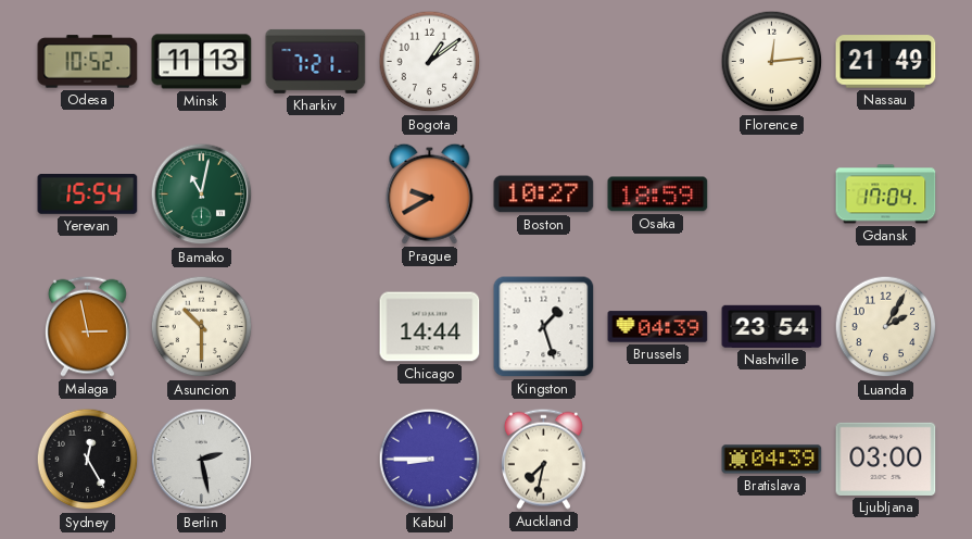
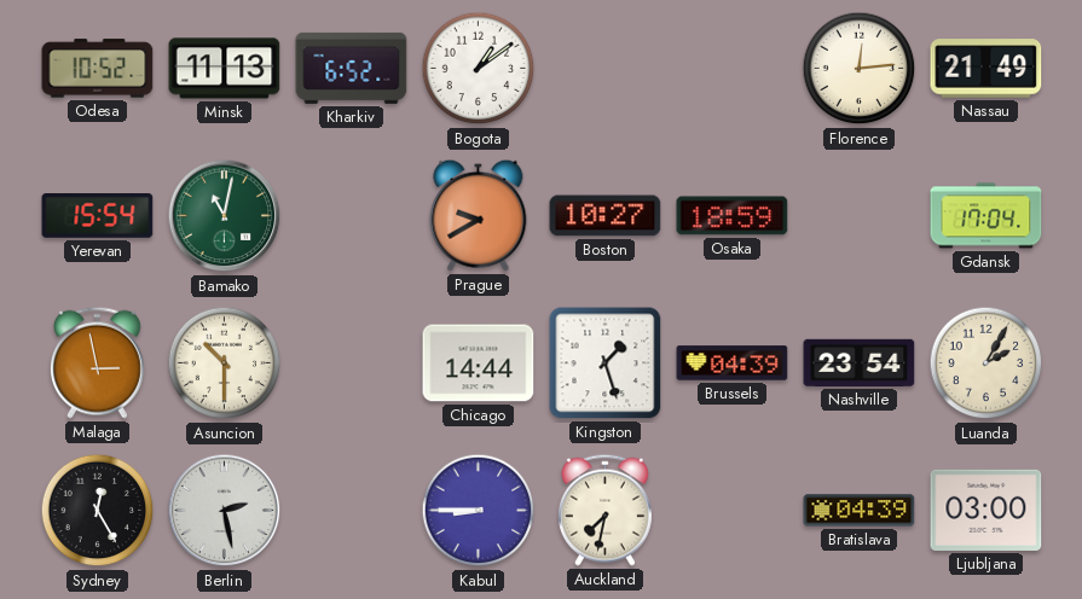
Kharkiv: 7:21 -> 6:52
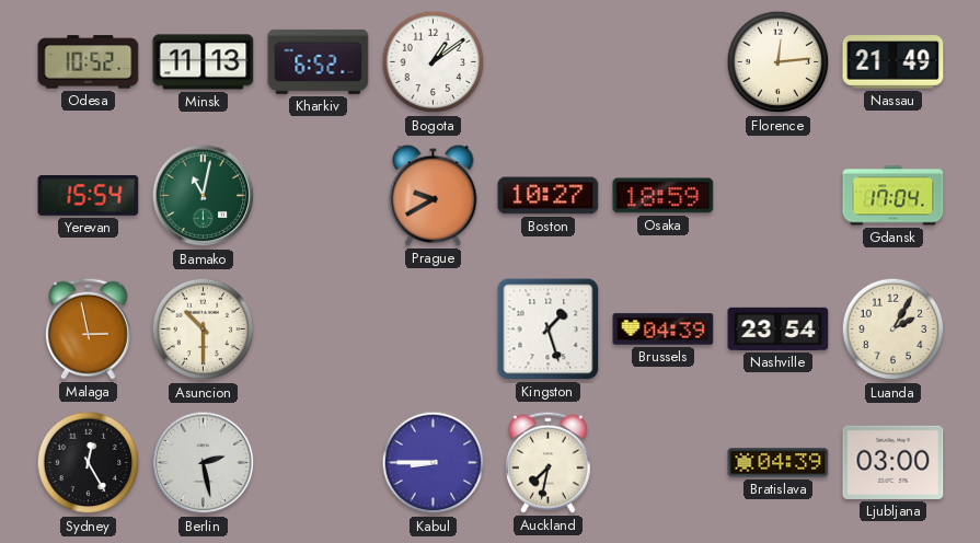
Chicago: 14:44 -> none
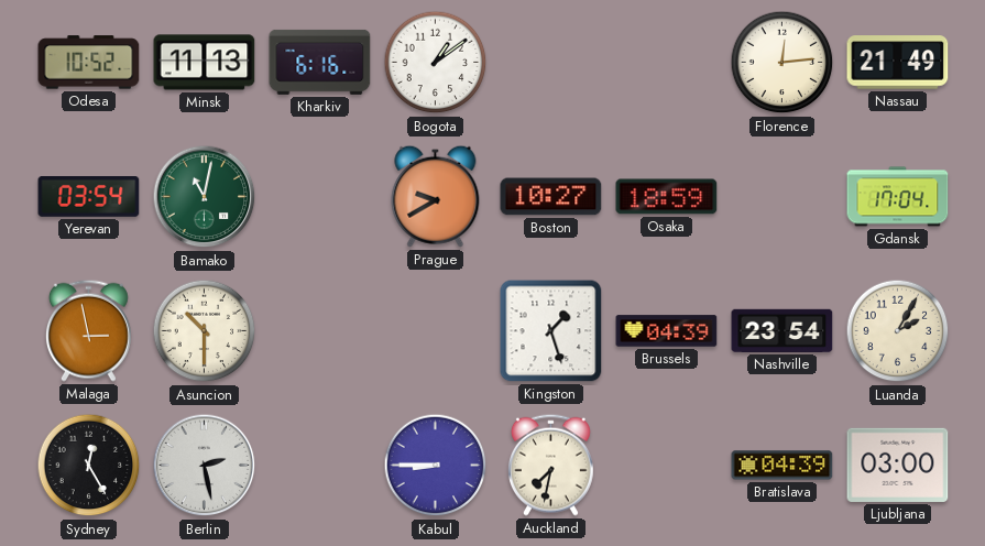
Kharkiv: 6:52 -> 6:16
Yerevan: 15:54 -> 03:54
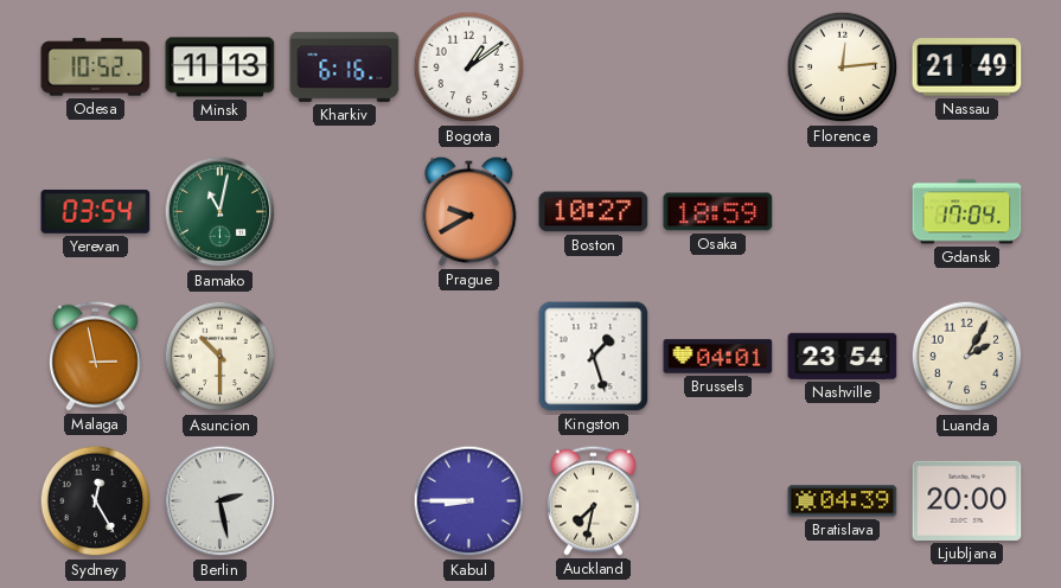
Brussels: 04:39 -> 04:01
Ljubljana: 03:00 -> 20:00
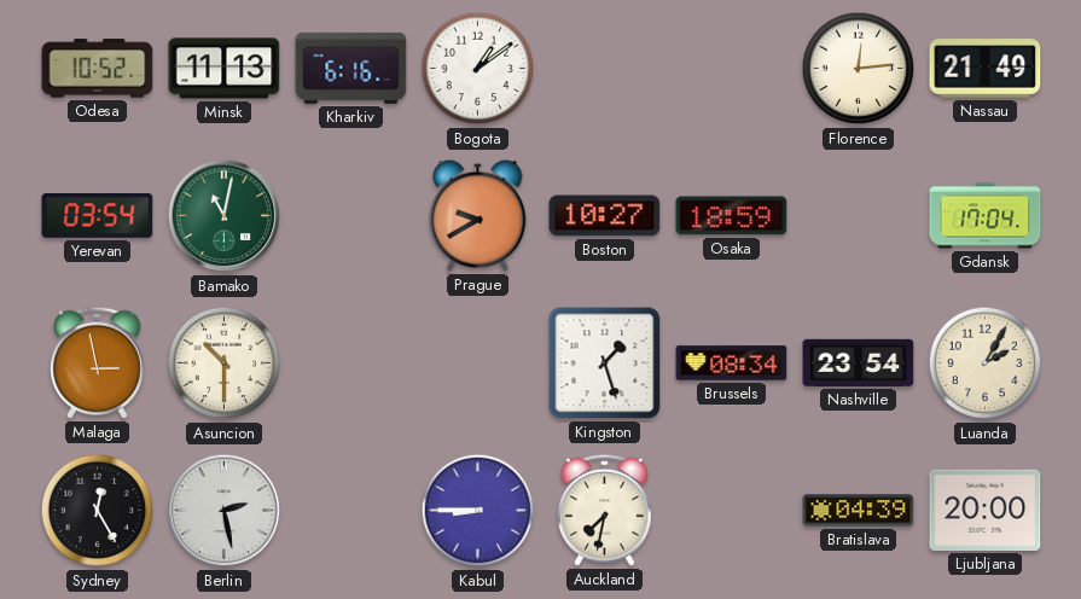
Brussels: 04:01 -> 08:34
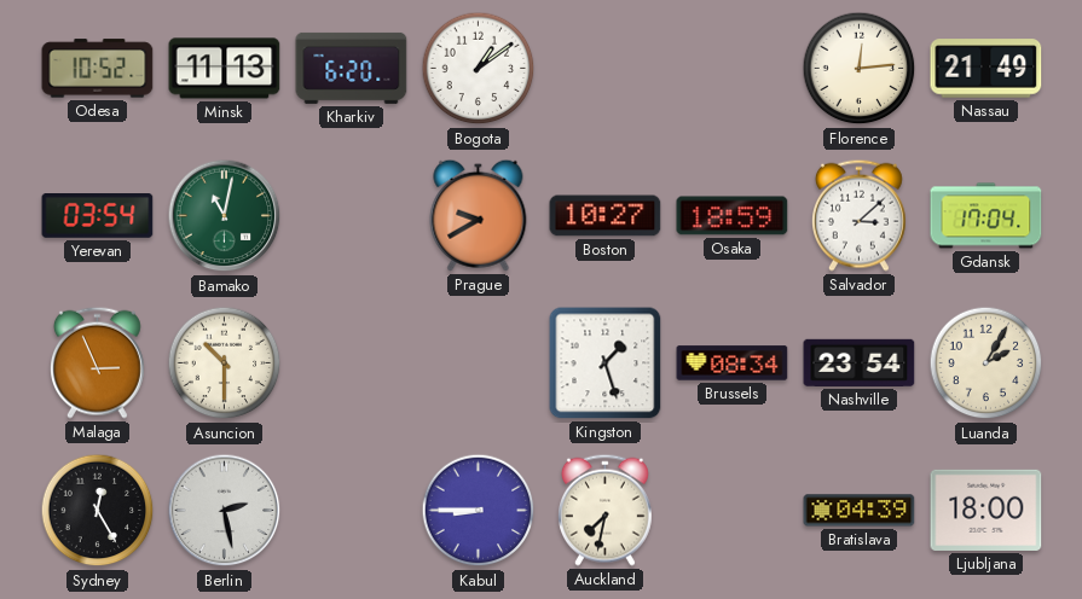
Kharkiv: 6:16 -> 6:20
Salvador: none -> 3:08
Malaga: 2:58 -> 2:56
Ljubljana: 20:00 -> 18:00
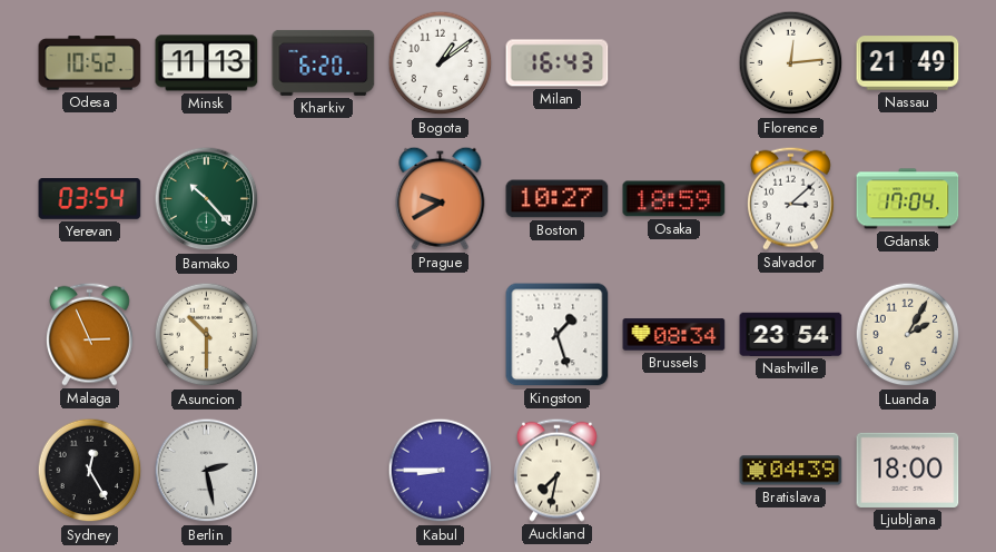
Milan: none -> 16:43
Bamako: 11:02 -> 10:23
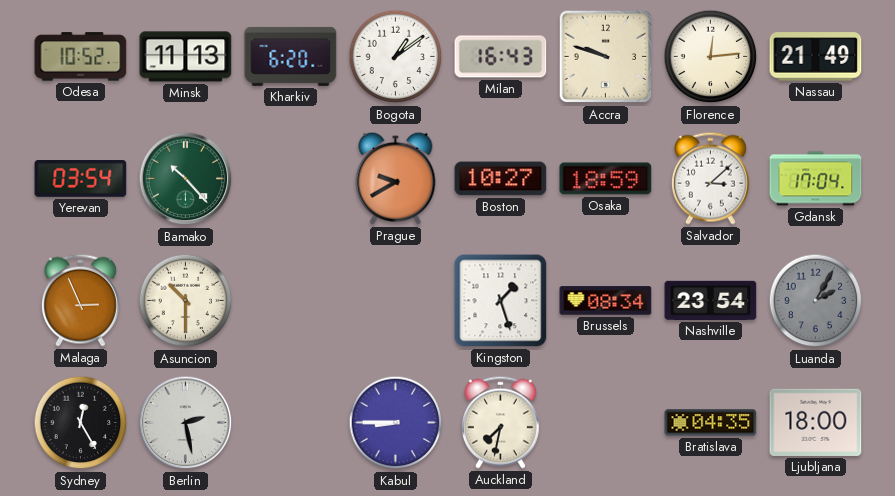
Accra: none -> 9:48
Luanda dial: cream -> grey
Bratislava: 04:39 -> 04:35
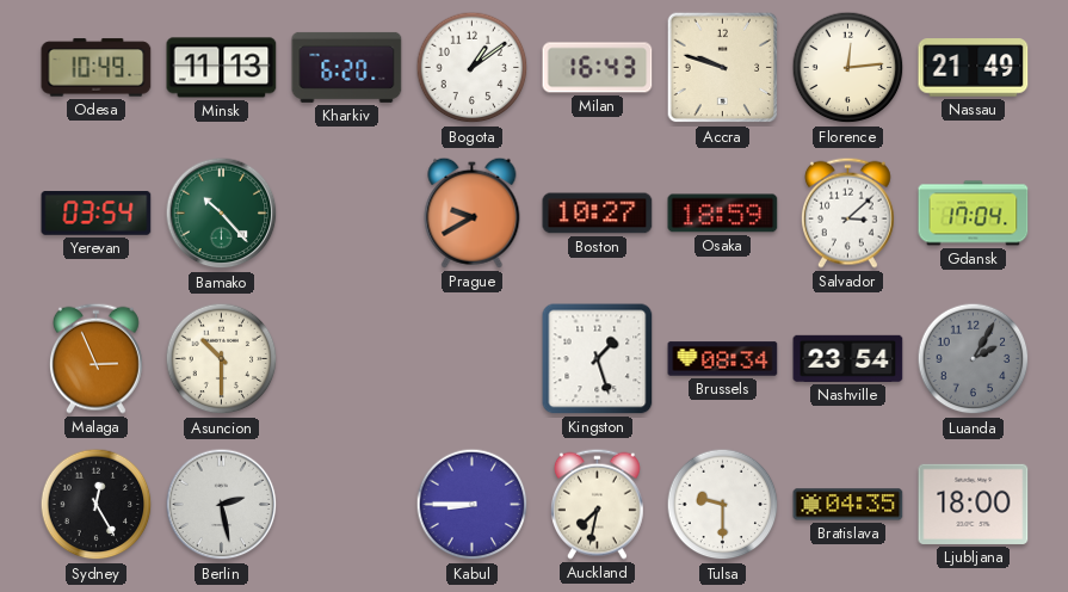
Odesa: 10:52 -> 10:49
Tulsa: none -> 9:30
